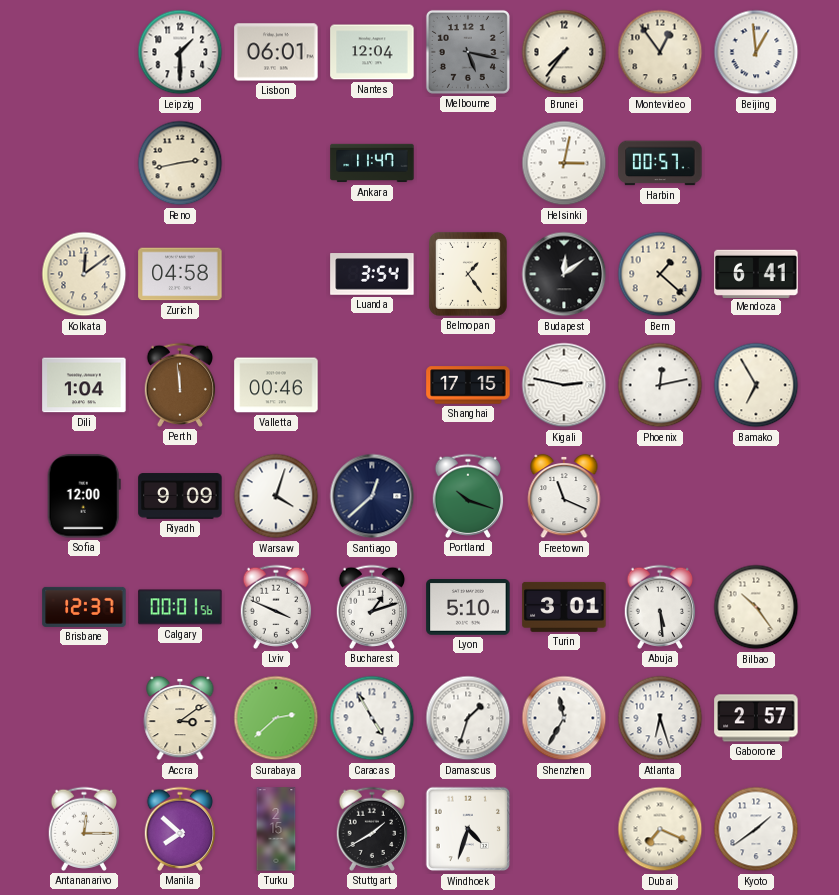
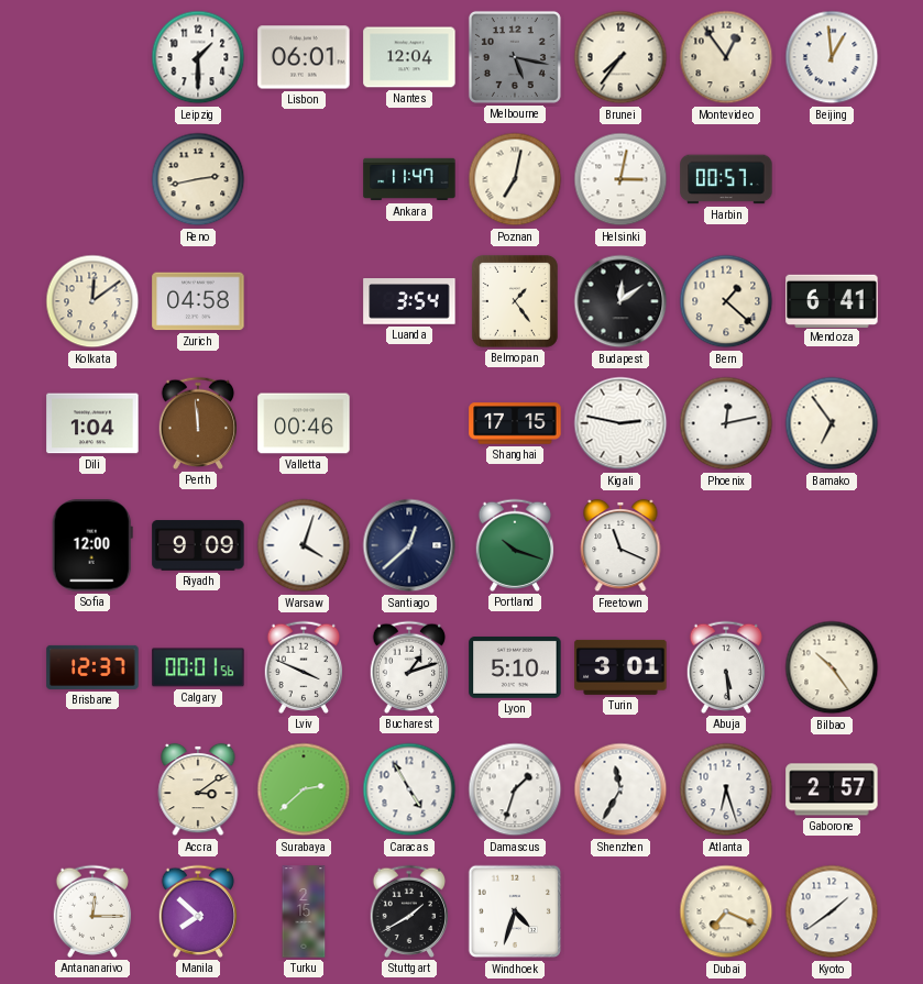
Poznan: none -> 7:02
Bamako: 6:55 -> 6:54
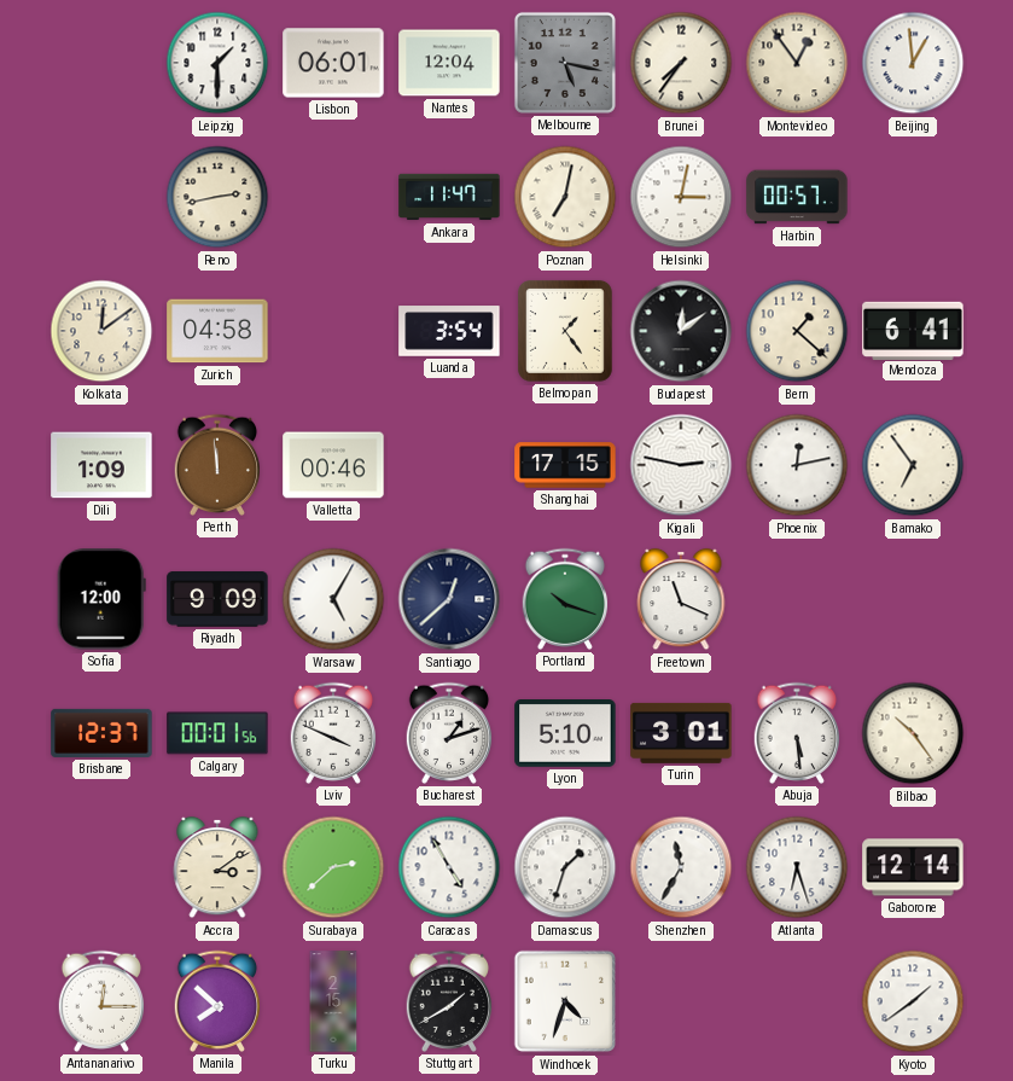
Dili: 1:04 -> 1:09
Warsaw: 4:03 -> 5:05
Gaborone: 2:57 -> 12:14
Dubai: 7:19 -> none
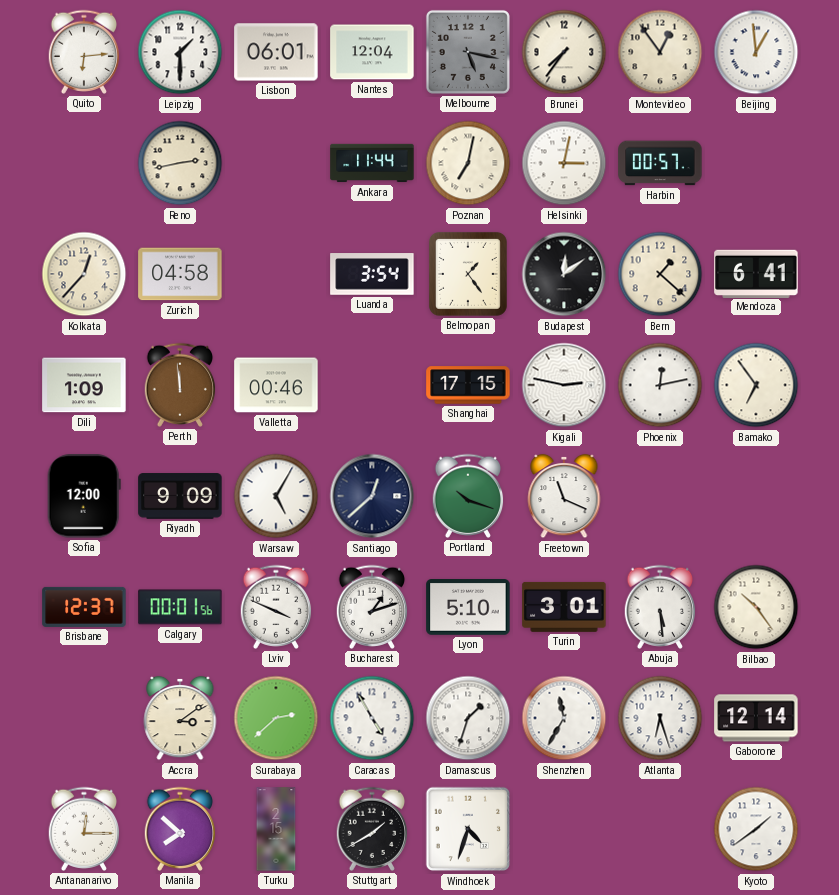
Quito: none -> 6:14
Ankara: 11:47 -> 11:44
Kolkata: 12:09 -> 12:37
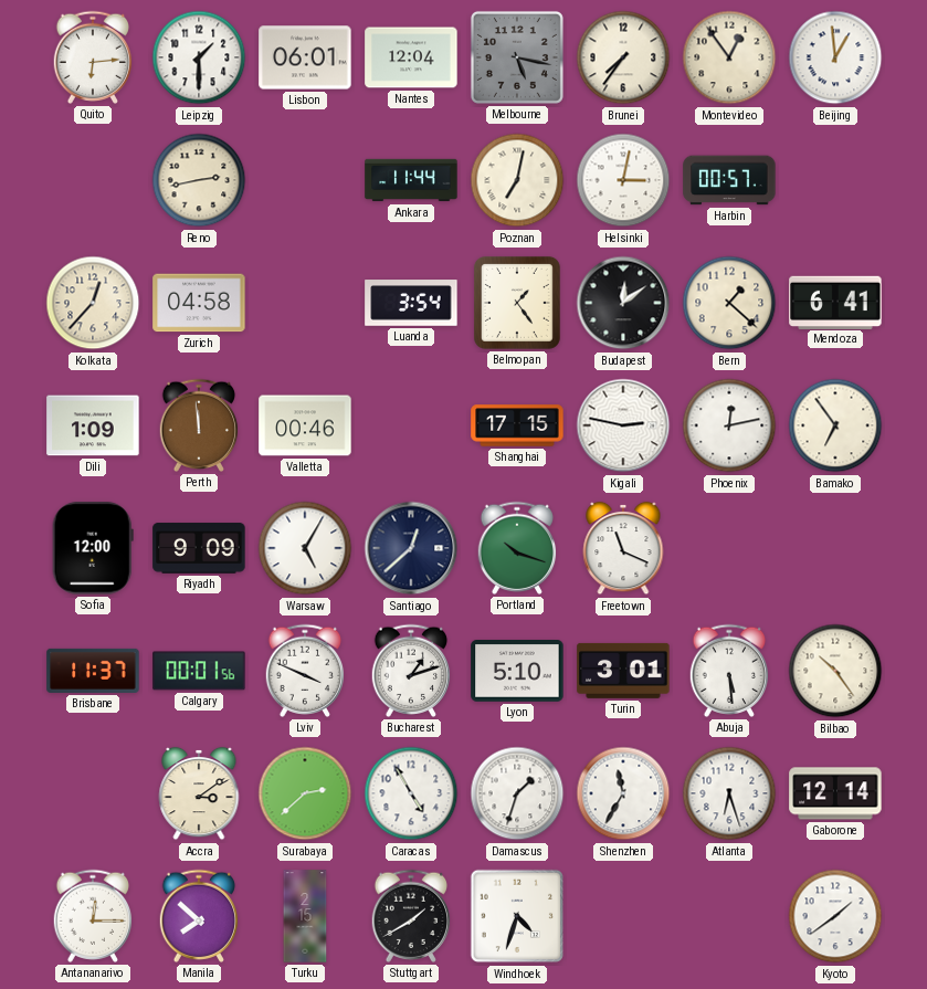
Brisbane: 12:37 -> 11:37
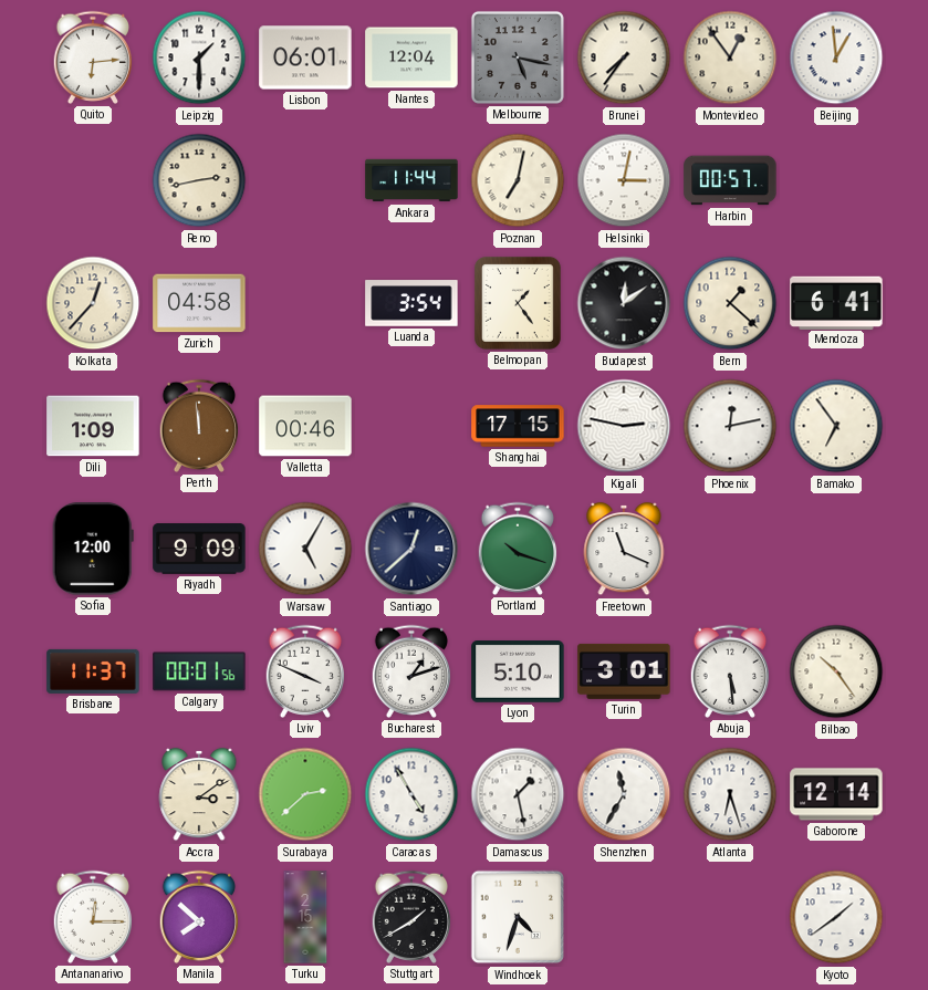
Damascus: 1:33 -> 1:28
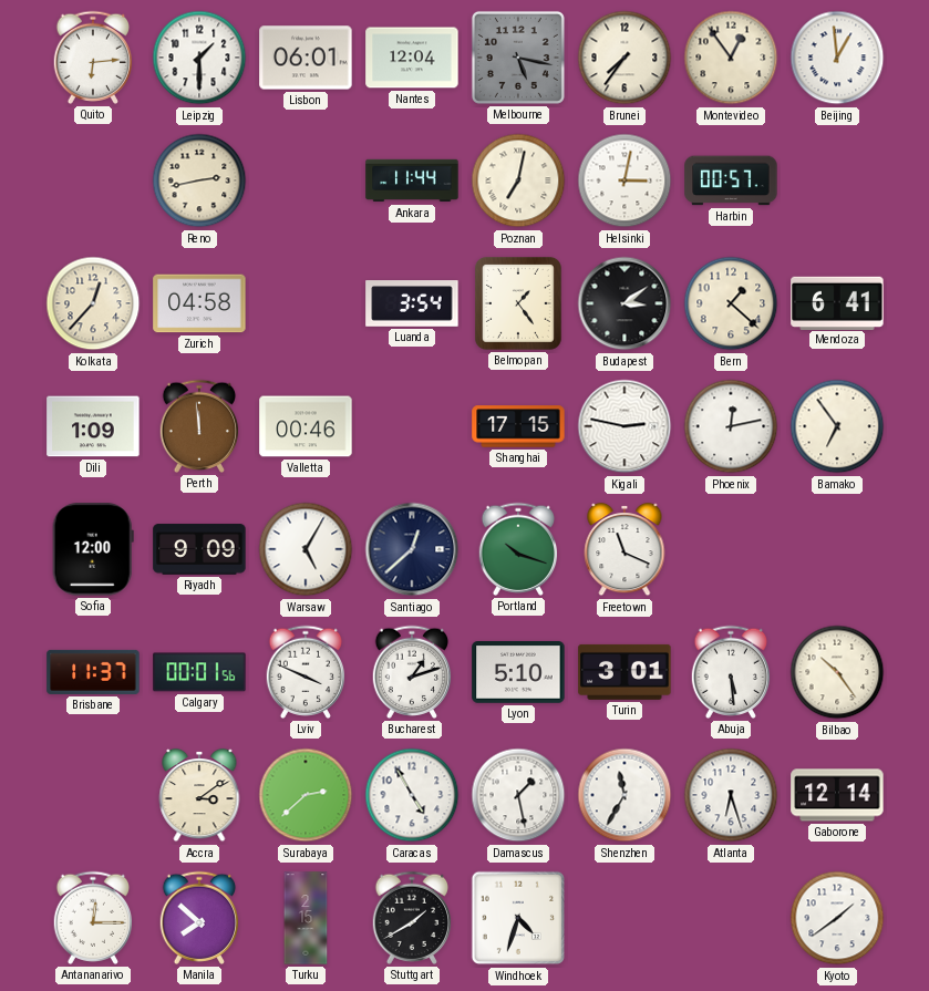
Budapest: 12:09 -> 3:09
